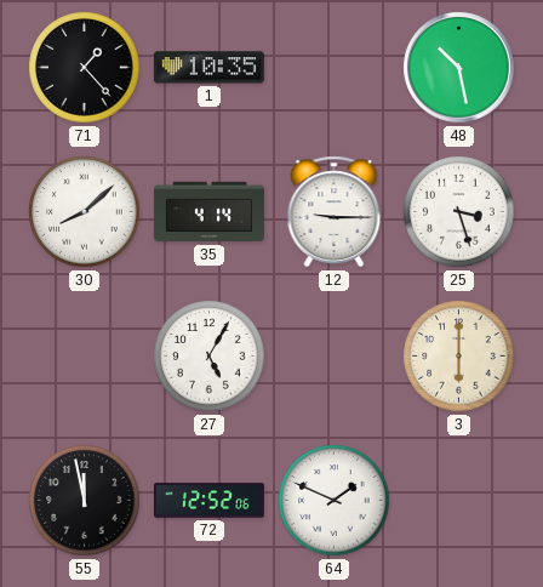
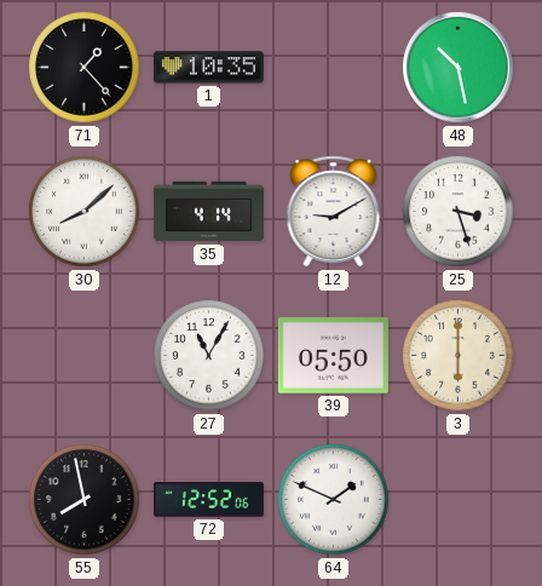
12: 9:15 -> 9:10
27: 5:05 -> 11:05
39: none -> 05:50
55: 11:58 -> 7:58
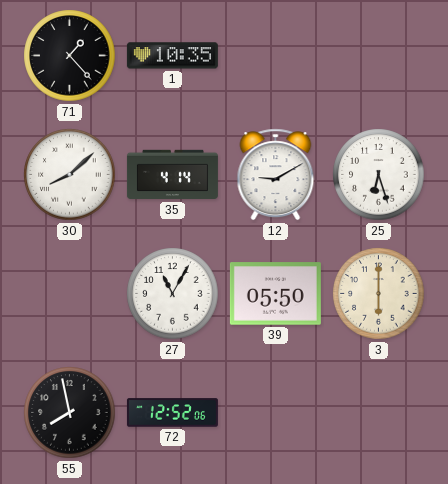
48: 10:28 -> none
25: 3:27 -> 6:27
64: 1:49 -> none
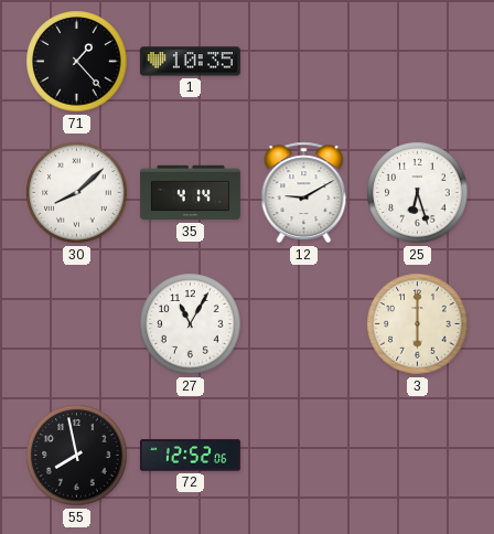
39: 05:50 -> none
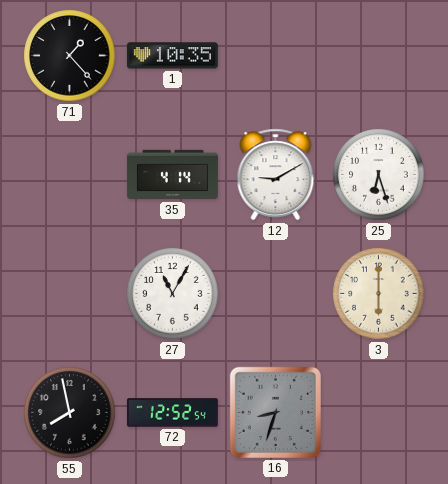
30: 8:08 -> none
72: 12:52:06 -> 12:52:54
16: none -> 8:33
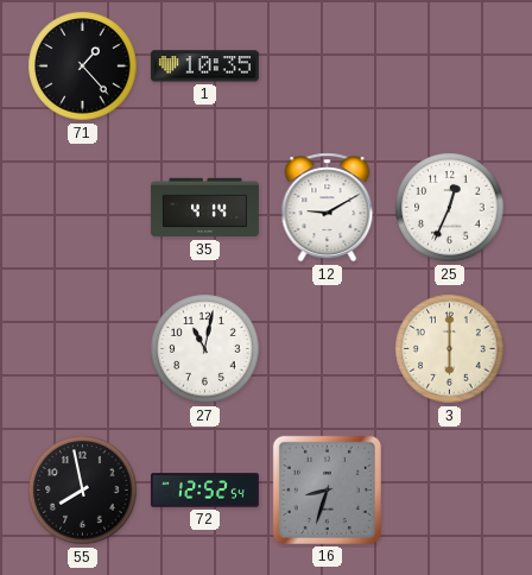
25: 6:27 -> 12:34
27: 11:05 -> 11:02
